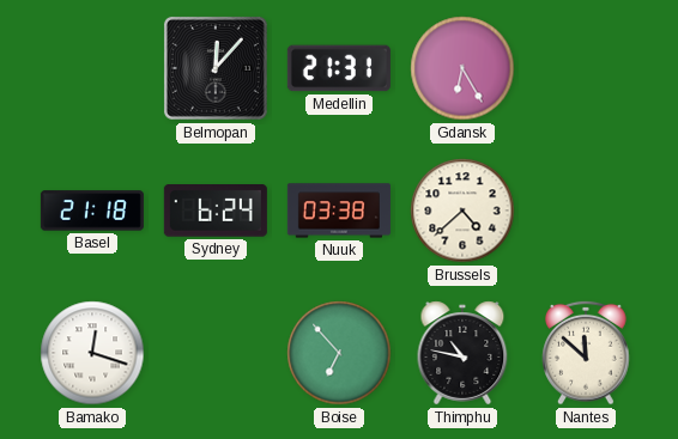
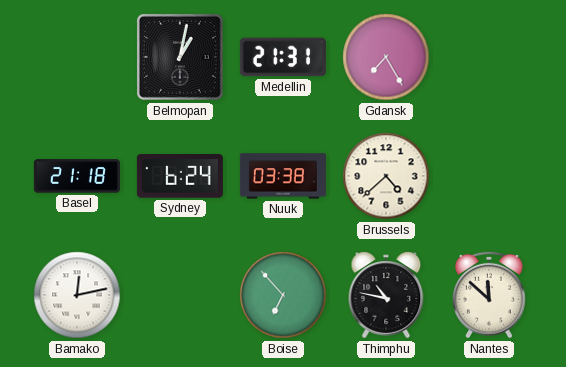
Belmopan: 12:07 -> 1:02
Gdansk: 6:25 -> 7:25
Bamako: 12:18 -> 12:13
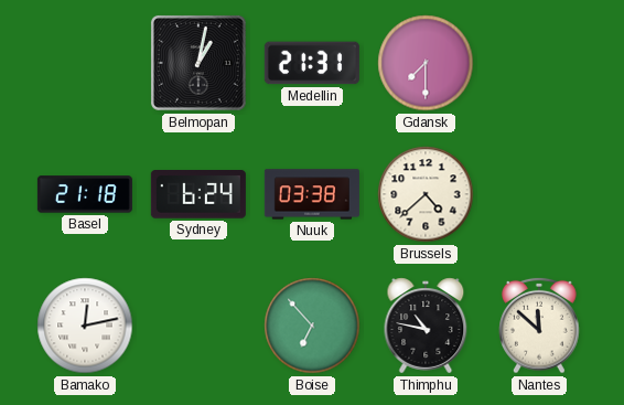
Gdansk: 7:25 -> 7:30
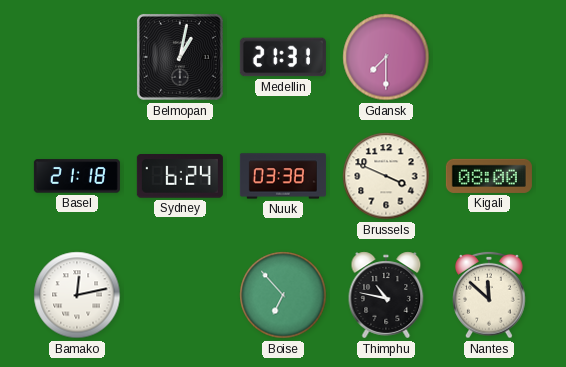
Brussels: 4:38 -> 3:49
Kigali: none -> 08:00
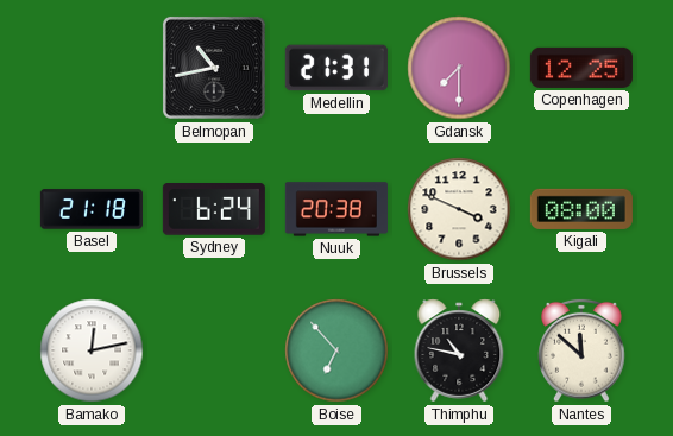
Belmopan: 1:02 -> 10:43
Copenhagen: none -> 12:25
Nuuk: 03:38 -> 20:38
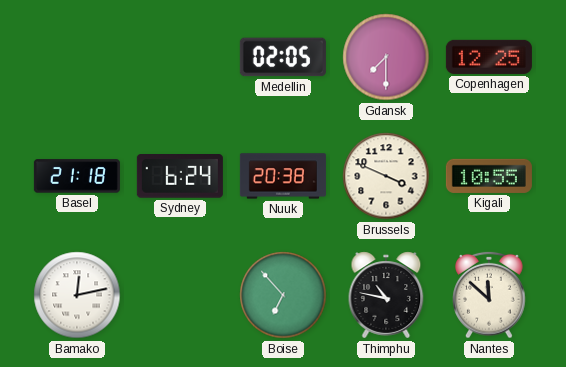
Belmopan: 10:43 -> none
Medellin: 21:31 -> 02:05
Kigali: 08:00 -> 10:55
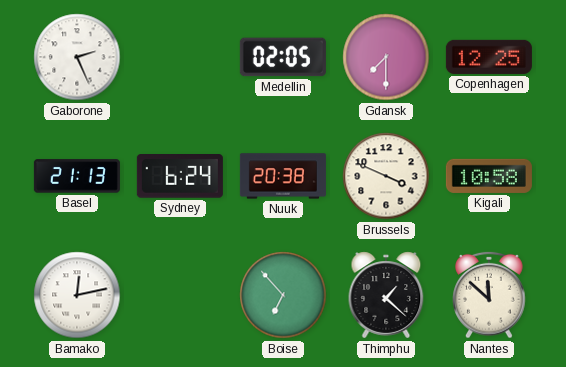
Gaborone: none -> 2:26
Basel: 21:18 -> 21:13
Kigali: 10:55 -> 10:58
Thimphu: 10:47 -> 1:22
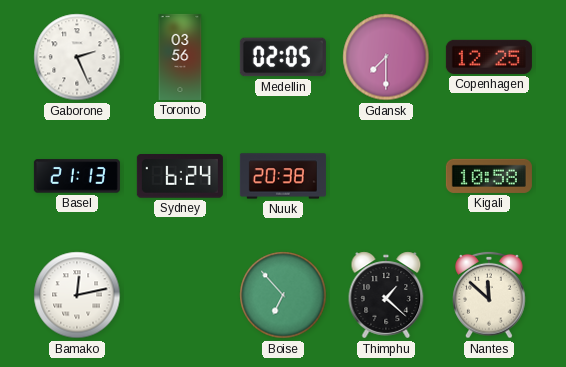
Toronto: none -> 03:56
Brussels: 3:49 -> none
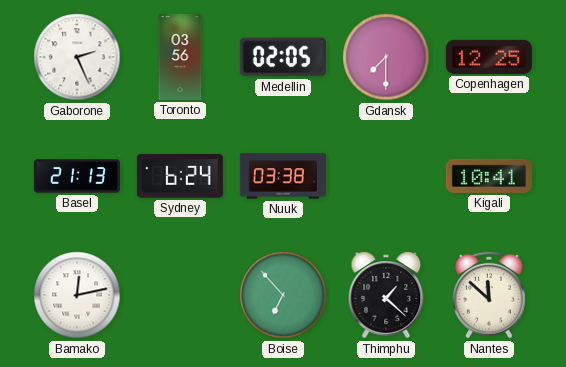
Nuuk: 20:38 -> 03:38
Kigali: 10:58 -> 10:41
